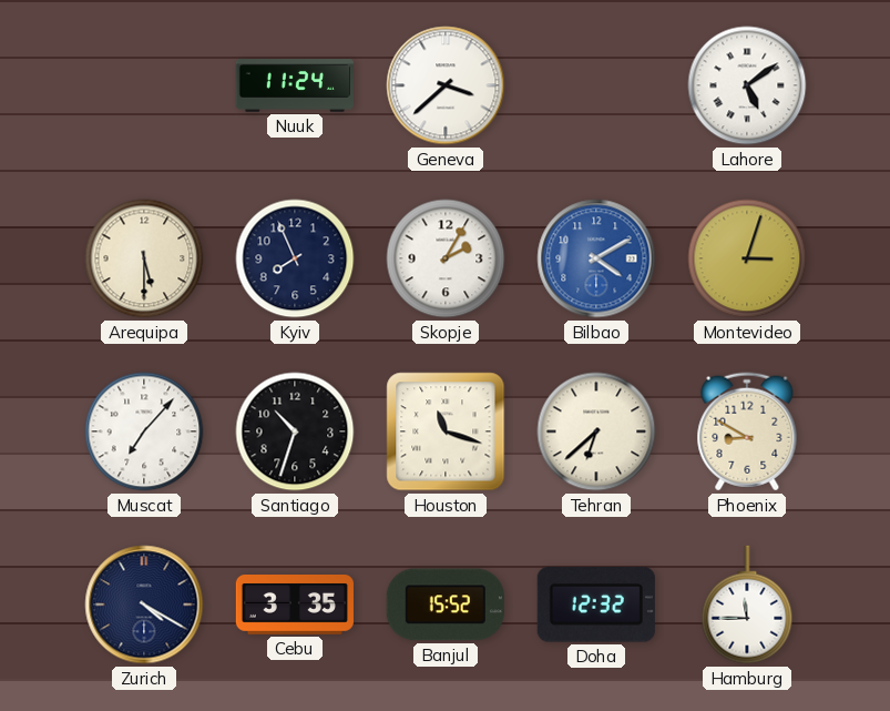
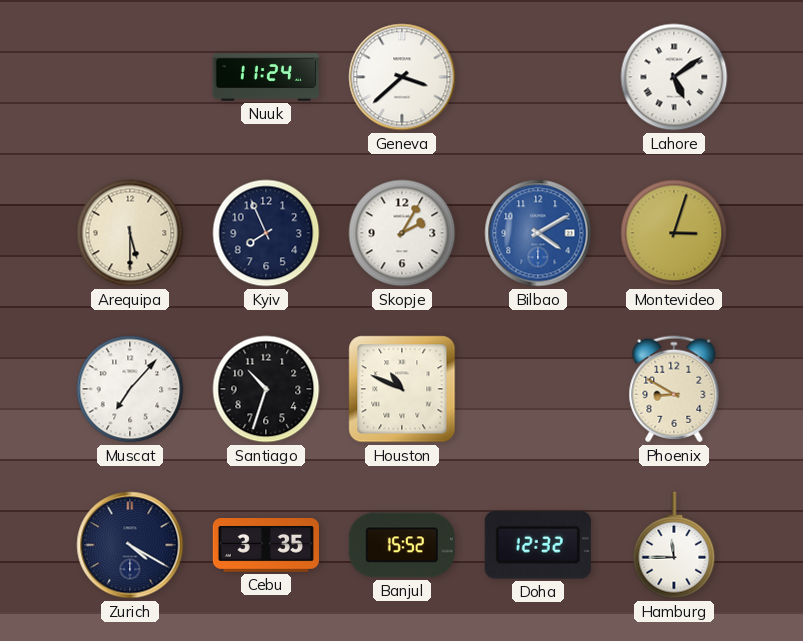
Houston: 11:18 -> 10:49
Tehran: 6:38 -> none
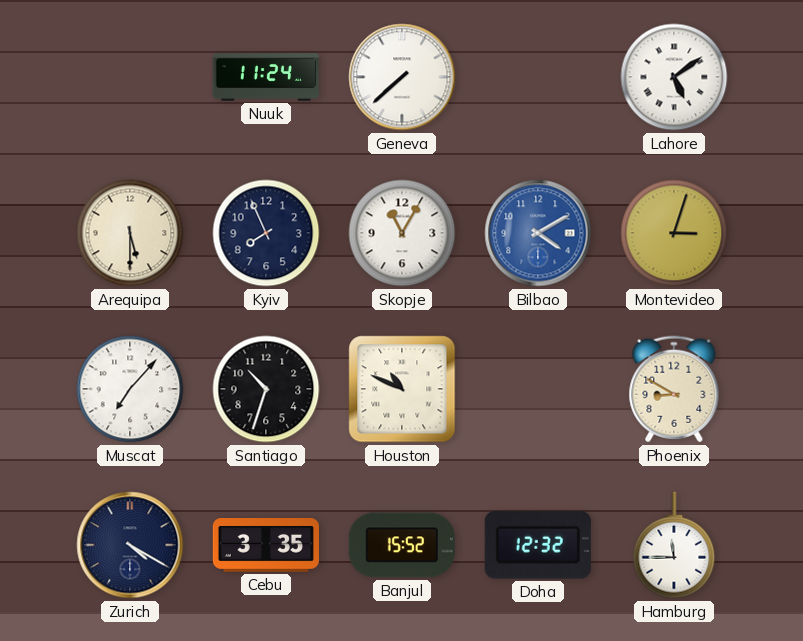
Geneva: 3:38 -> 7:38
Skopje: 2:05 -> 11:05
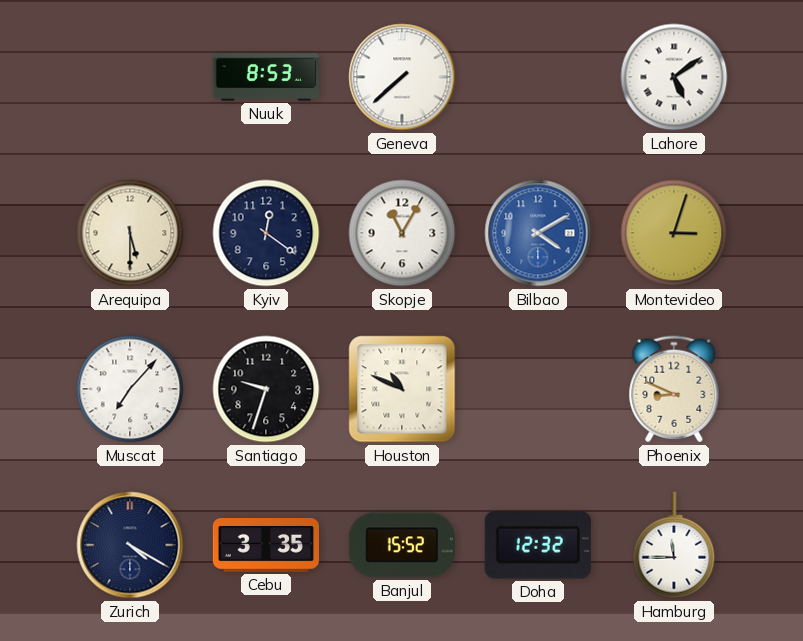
Nuuk: 11:24 -> 8:53
Kyiv: 7:56 -> 12:21
Santiago: 10:33 -> 9:33
Phoenix: 8:50 -> 8:49
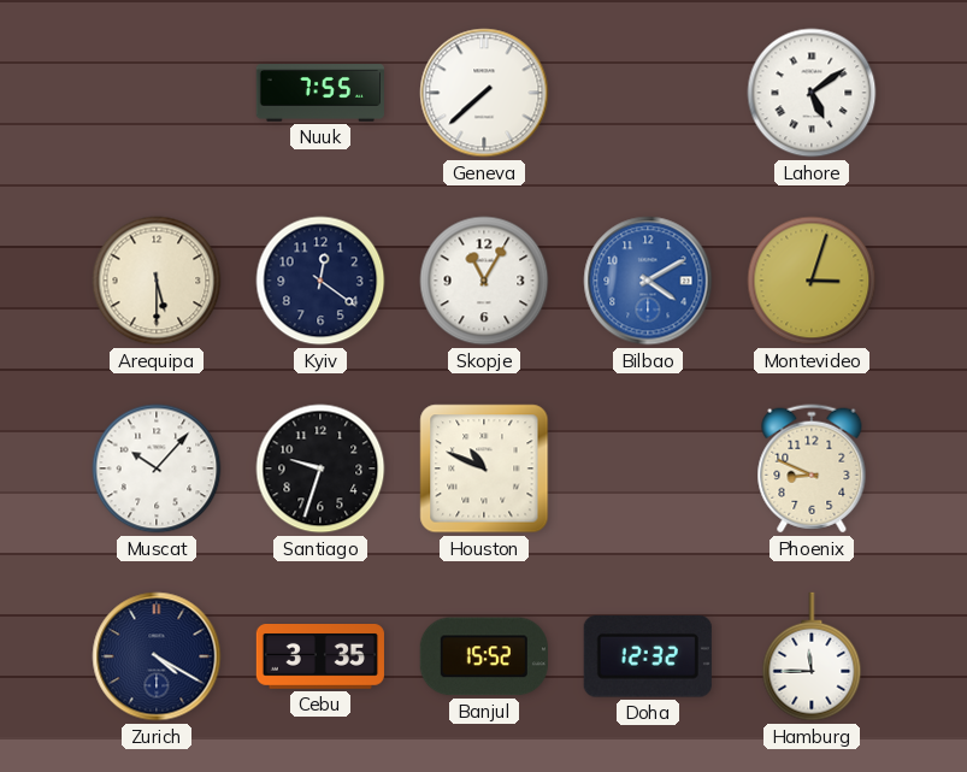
Nuuk: 8:53 -> 7:55
Muscat: 7:07 -> 10:07
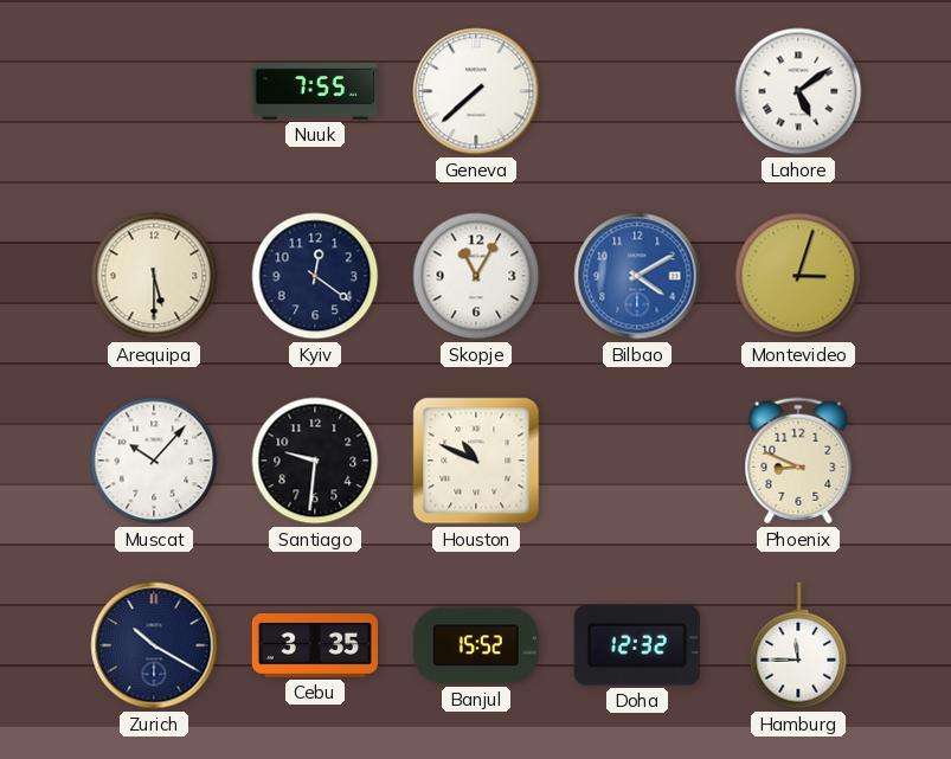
Santiago: 9:33 -> 9:31
Zurich: 4:20 -> 10:20
